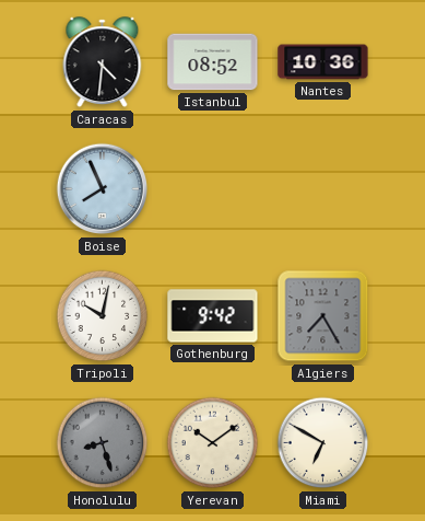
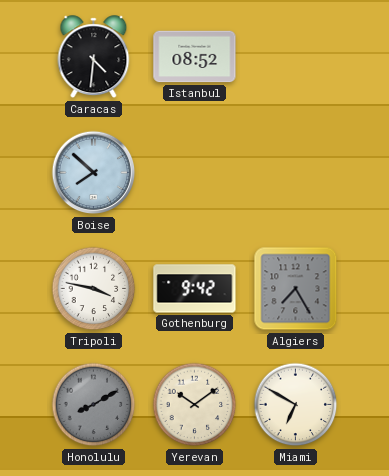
Nantes: 10:36 -> none
Boise: 7:56 -> 7:52
Tripoli: 10:02 -> 3:47
Honolulu: 8:27 -> 8:10
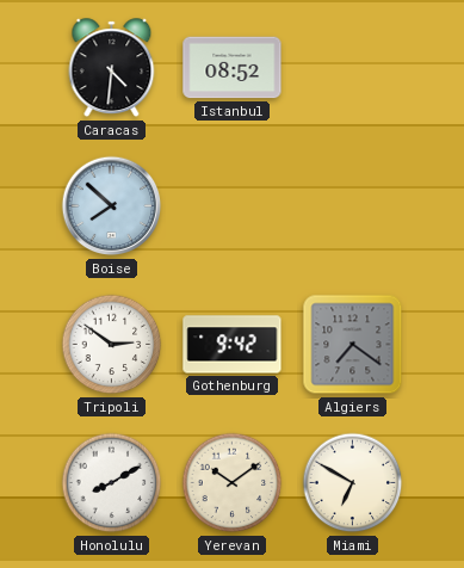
Tripoli: 3:47 -> 2:51
Algiers: 7:25 -> 7:21
Honolulu dial: grey -> white
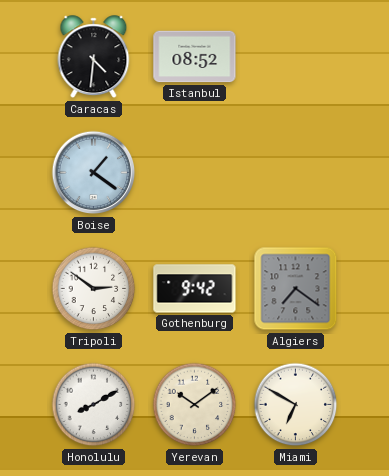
Boise: 7:52 -> 1:21
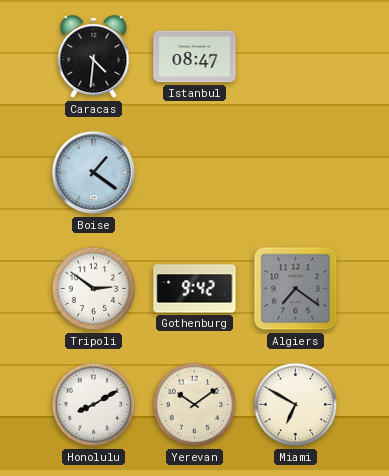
Istanbul: 08:52 -> 08:47
